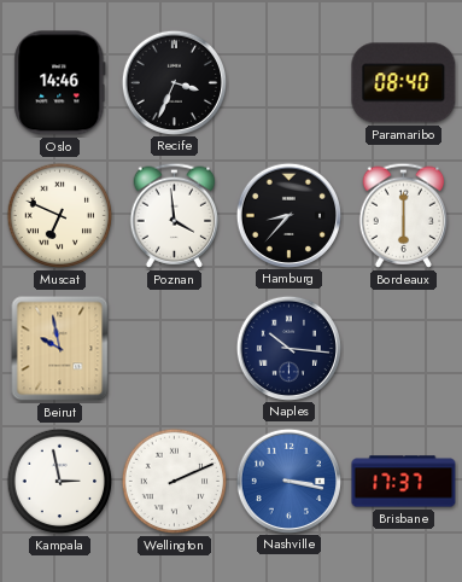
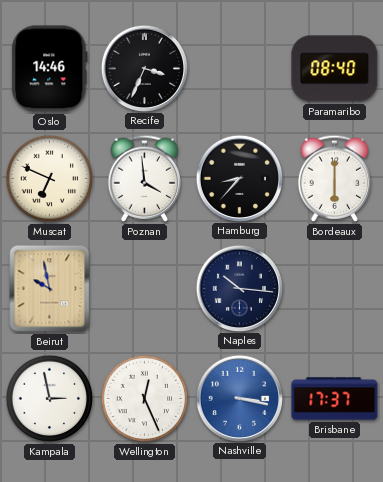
Wellington: 2:11 -> 12:26
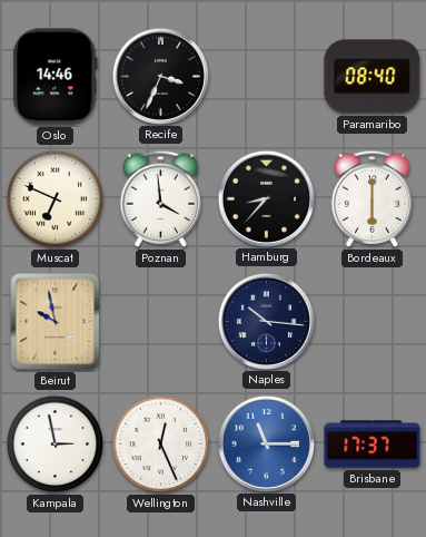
Nashville: 3:17 -> 11:15
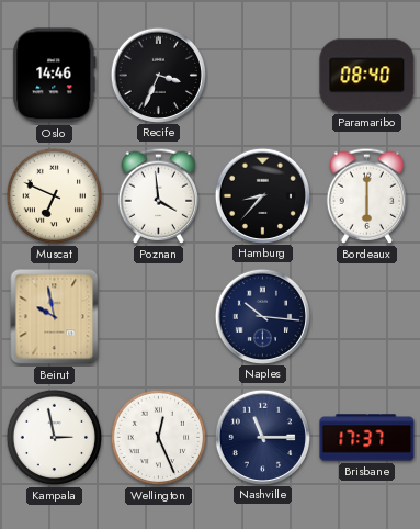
Nashville dial: blue -> navy
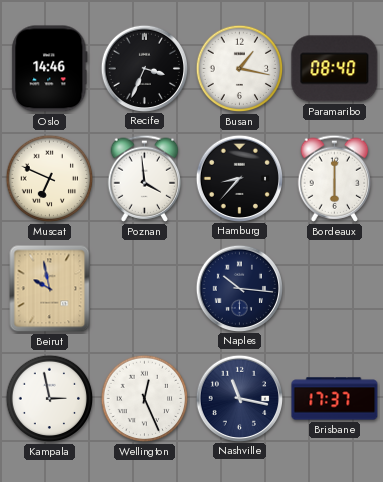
Busan: none -> 1:17
Nashville: 11:15 -> 11:17
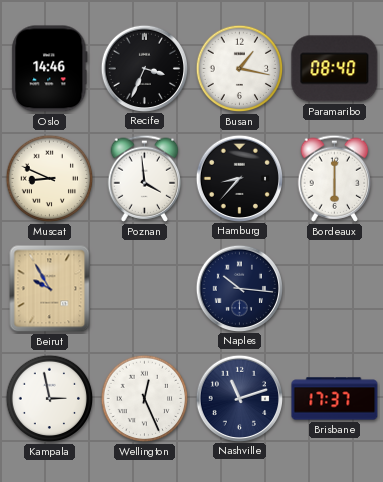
Muscat: 6:49 -> 8:49
Beirut: 9:58 -> 9:55
Nashville: 11:17 -> 11:12
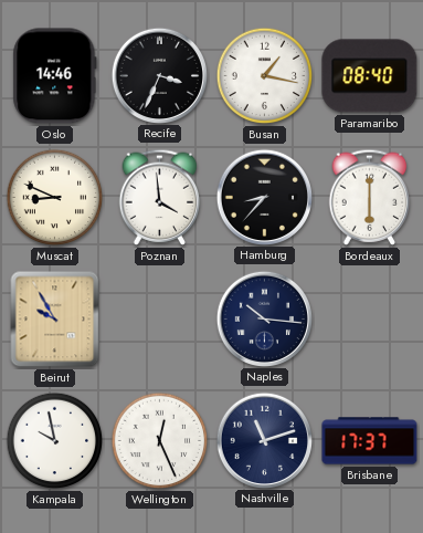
Kampala: 2:58 -> 9:58
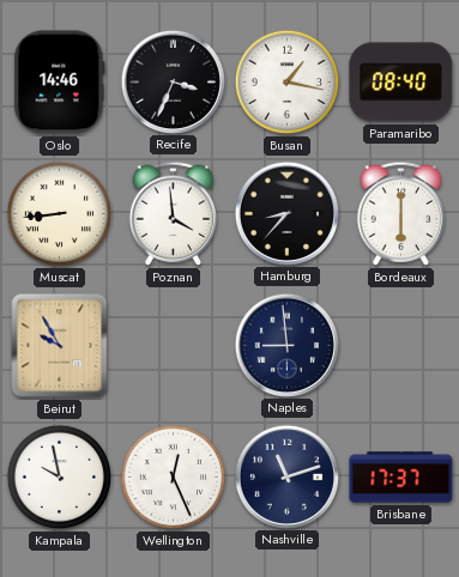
Muscat: 8:49 -> 8:44
Naples: 10:16 -> 8:59
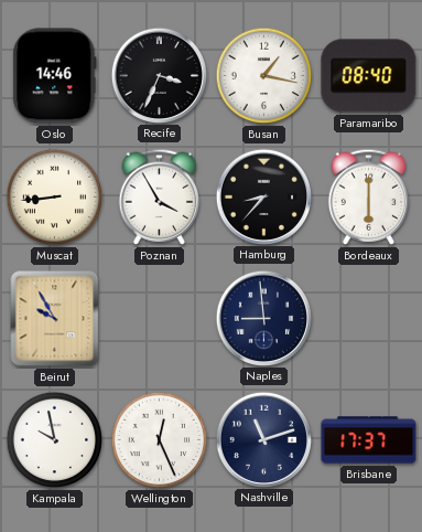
Poznan: 3:59 -> 3:55
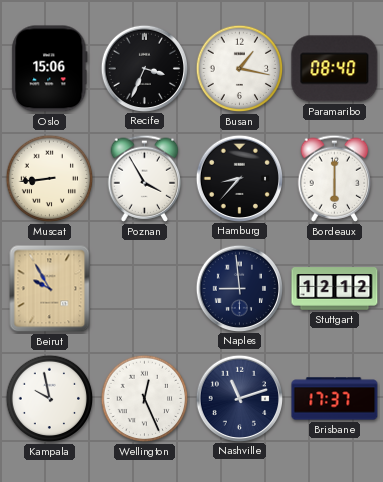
Oslo: 14:46 -> 15:06
Stuttgart: none -> 12:12
